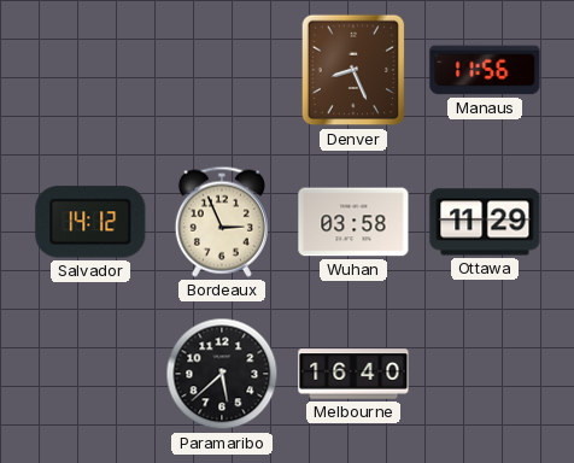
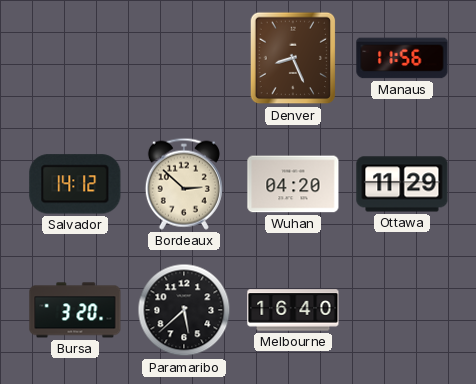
Bordeaux: 2:56 -> 2:52
Wuhan: 03:58 -> 04:20
Bursa: none -> 3:20
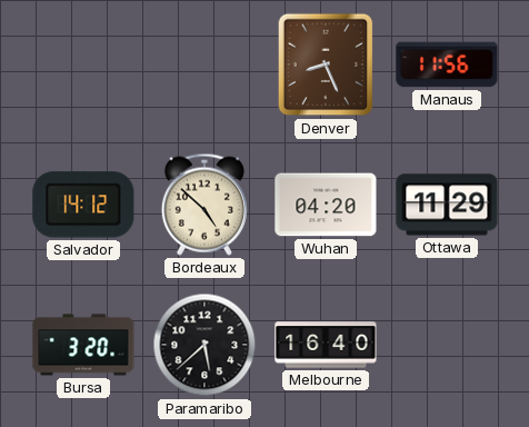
Bordeaux: 2:52 -> 4:52
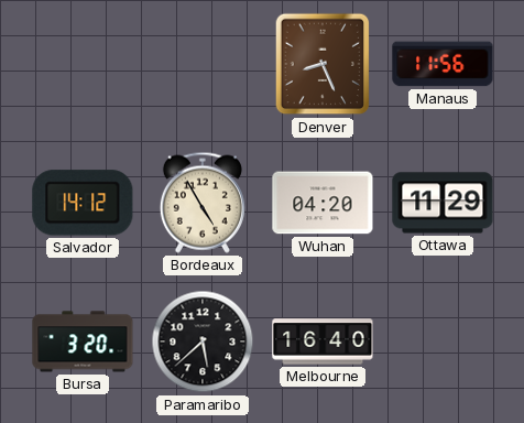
Bordeaux: 4:52 -> 4:55
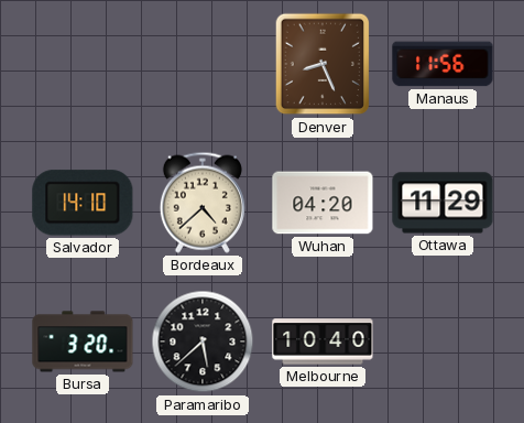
Salvador: 14:12 -> 14:10
Bordeaux: 4:55 -> 4:38
Melbourne: 16:40 -> 10:40
